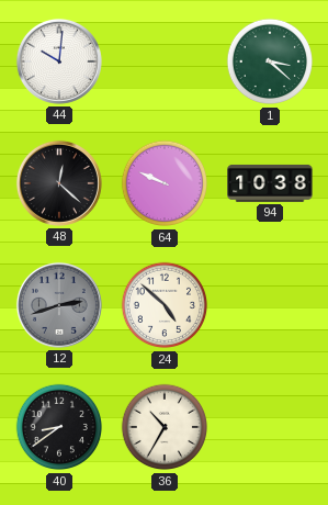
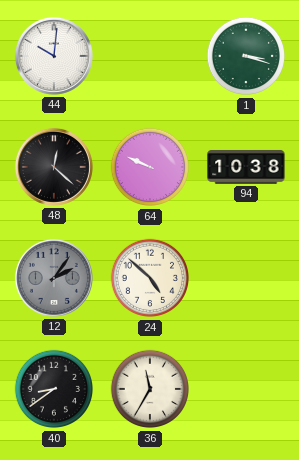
1: 3:22 -> 3:18
12: 2:42 -> 2:06
36: 10:35 -> 11:35
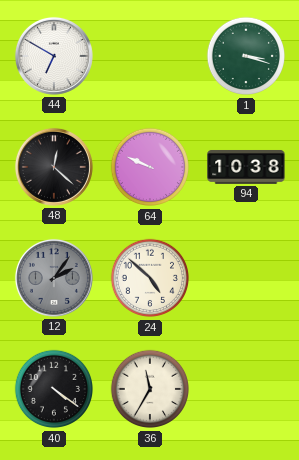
44: 10:01 -> 6:50
40: 8:39 -> 4:21
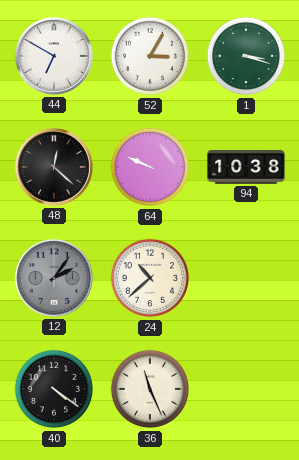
52: none -> 3:05
24: 4:52 -> 10:38
36: 11:35 -> 11:26
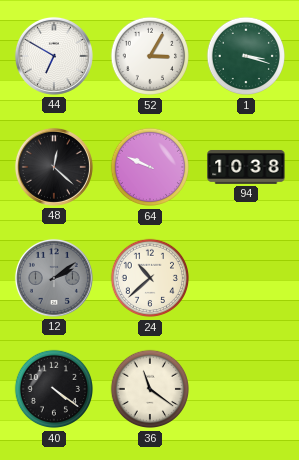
12: 2:06 -> 2:09
36: 11:26 -> 11:21
